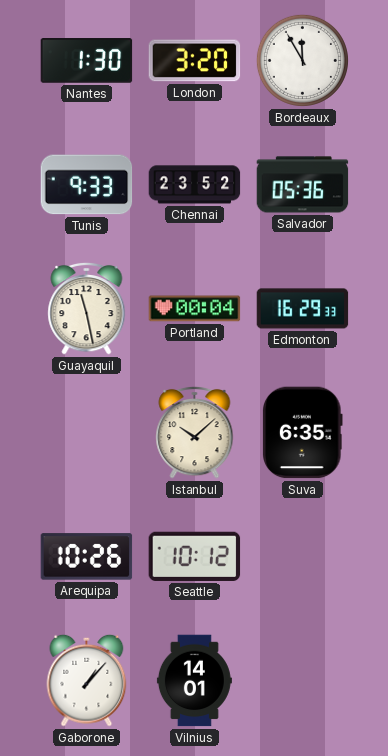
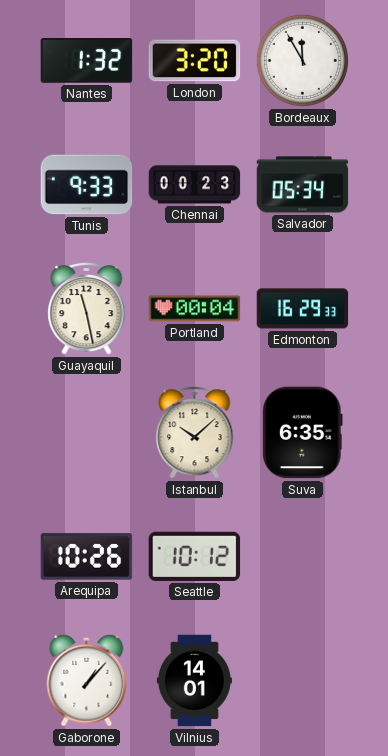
Nantes: 1:30 -> 1:32
Chennai: 23:52 -> 00:23
Salvador: 05:36 -> 05:34
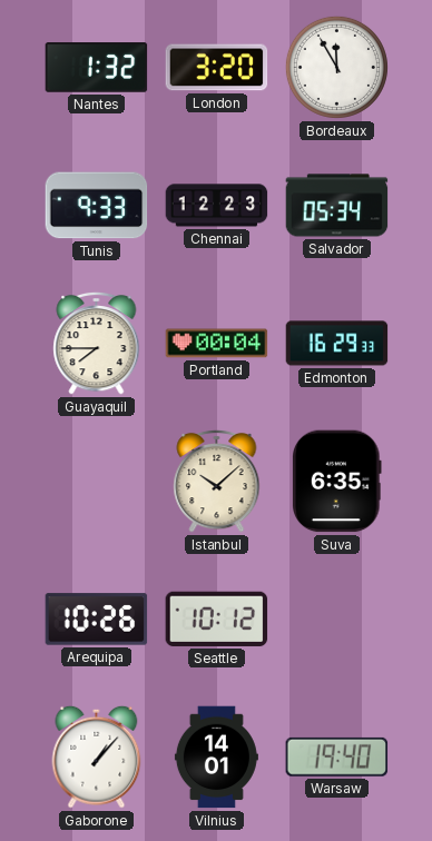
Chennai: 00:23 -> 12:23
Guayaquil: 11:28 -> 7:45
Warsaw: none -> 19:40
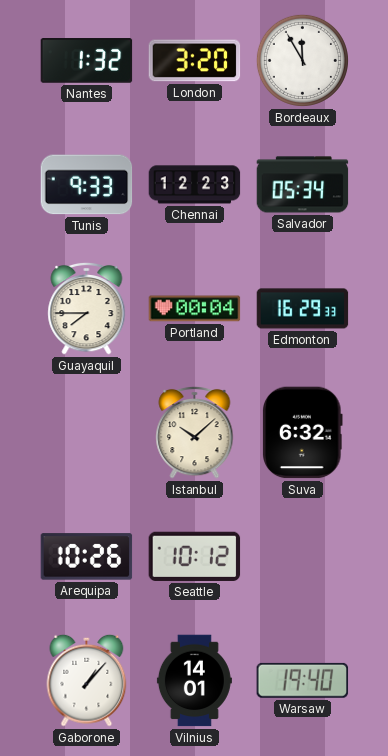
Suva: 6:35 -> 6:32
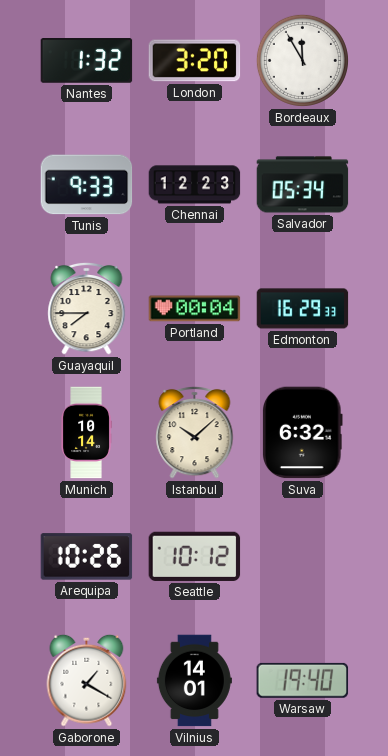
Munich: none -> 10:14
Gaborone: 1:07 -> 1:20
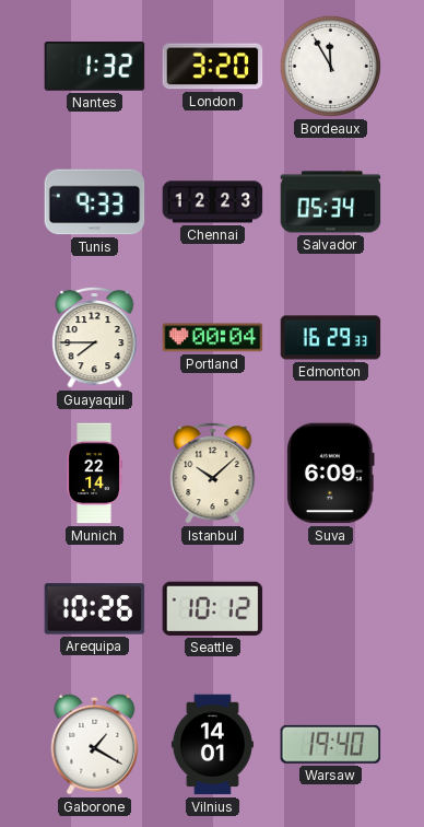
Munich: 10:14 -> 22:14
Suva: 6:32 -> 6:09
